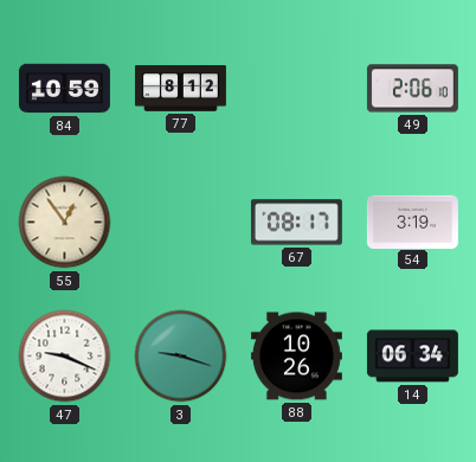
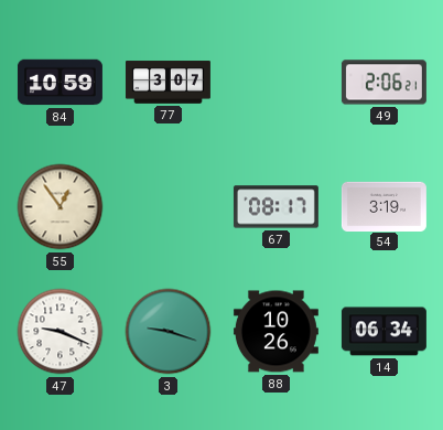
77: 8:12 -> 3:07
49: 2:06:10 -> 2:06:21
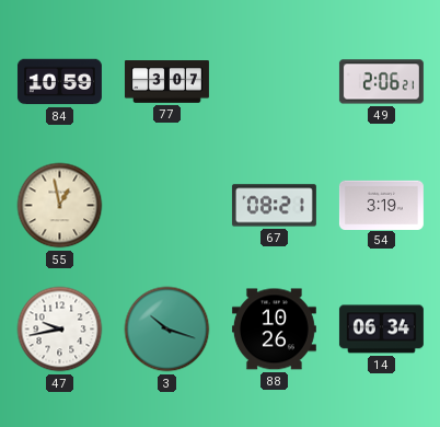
55: 12:54 -> 12:58
67: 08:17 -> 08:21
47: 9:19 -> 9:43
3: 9:18 -> 10:18
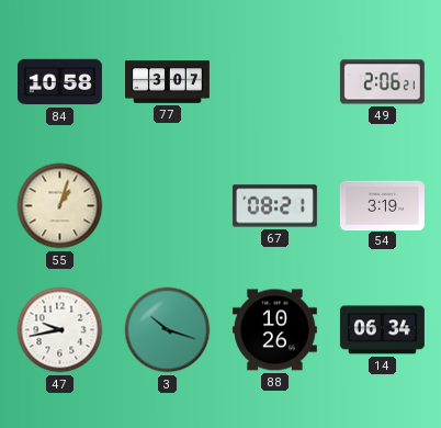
84: 10:59 -> 10:58
55: 12:58 -> 1:03
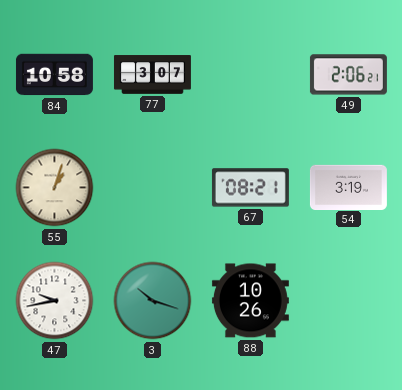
14: 06:34 -> none
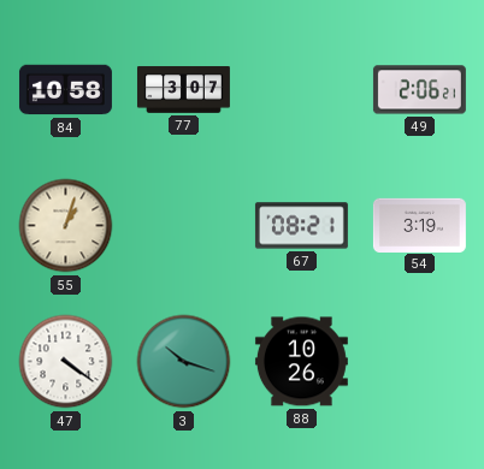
47: 9:43 -> 4:21
